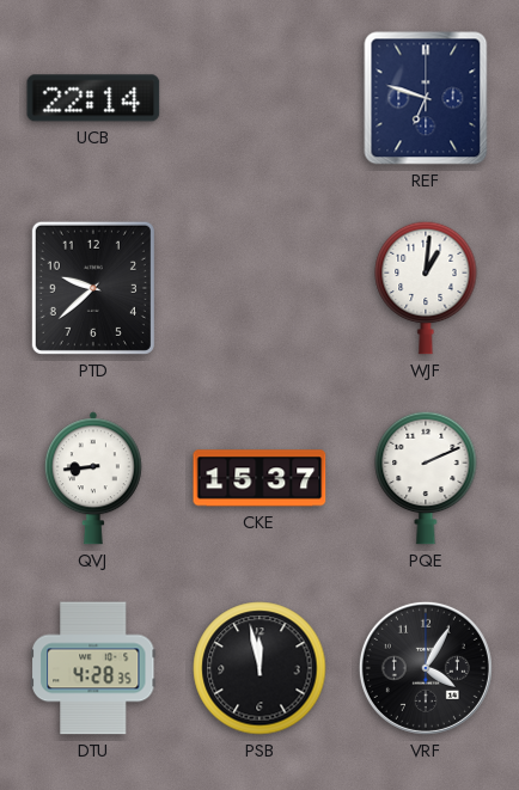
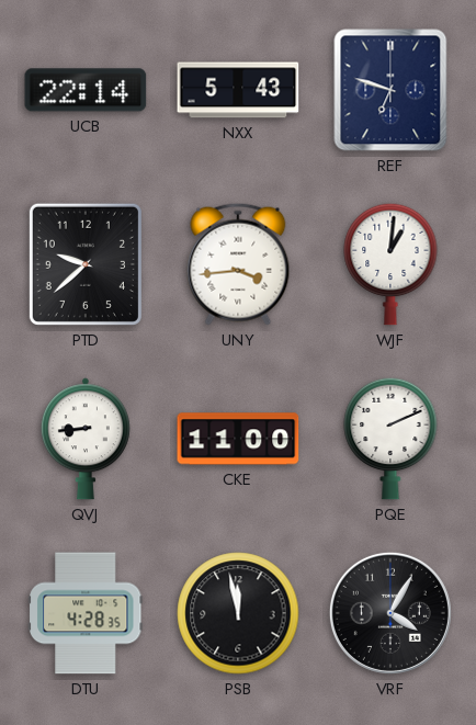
NXX: none -> 5:43
UNY: none -> 3:44
CKE: 15:37 -> 11:00
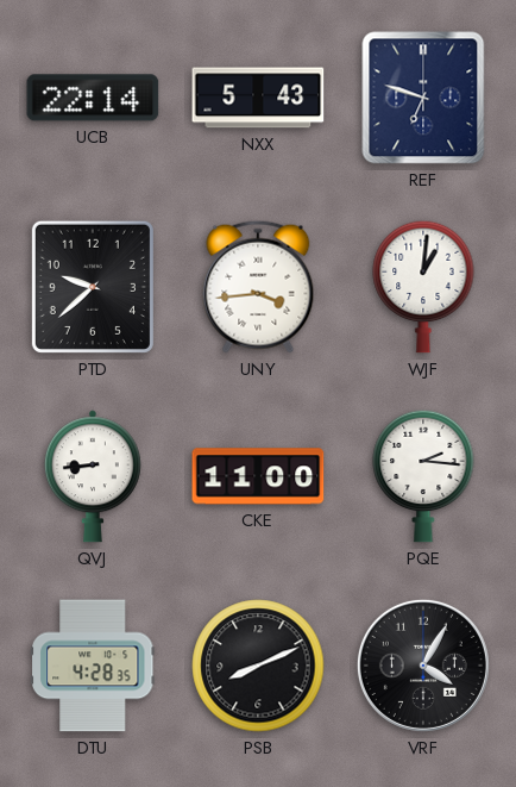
PQE: 2:11 -> 2:16
PSB: 11:58 -> 8:11
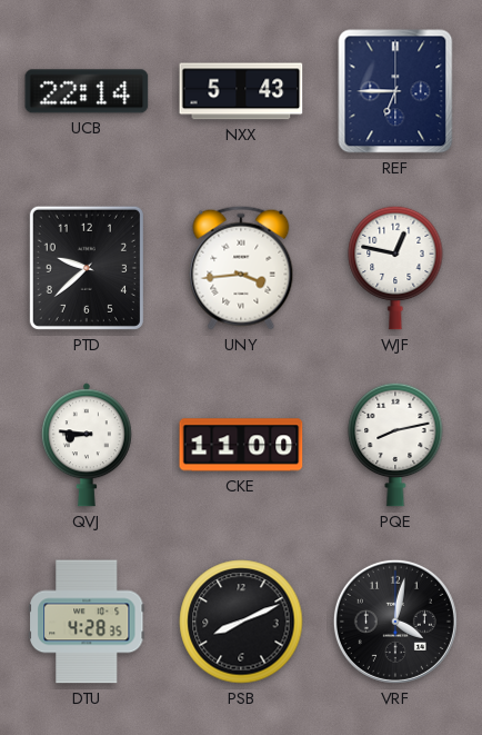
REF: 6:48 -> 6:45
WJF: 1:01 -> 12:47
QVJ: 8:44 -> 8:46
PQE: 2:16 -> 8:13
VRF: 4:05 -> 4:02
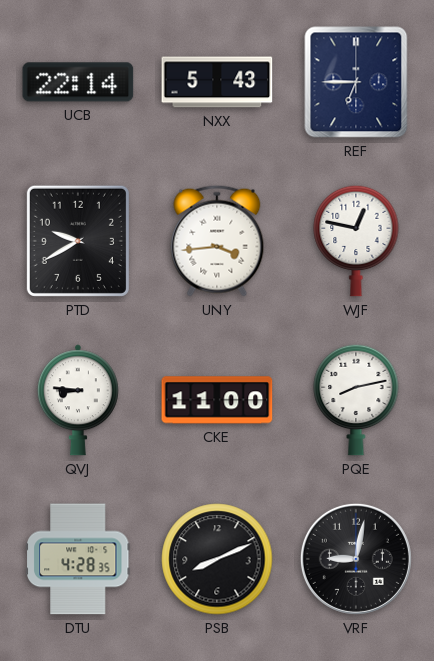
PTD: 9:38 -> 9:40
VRF: 4:02 -> 9:02
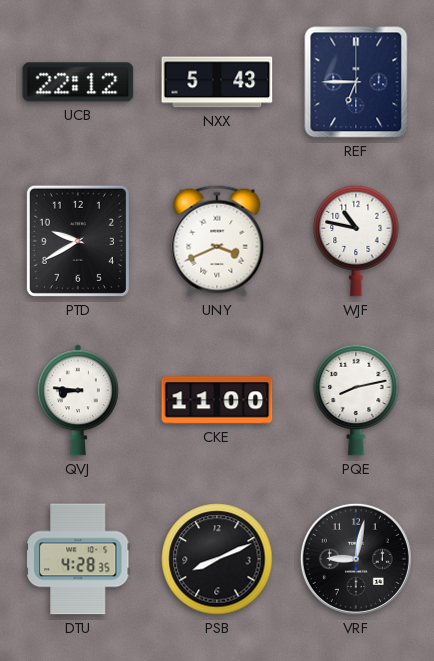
UCB: 22:14 -> 22:12
UNY: 3:44 -> 3:41
WJF: 12:47 -> 10:47
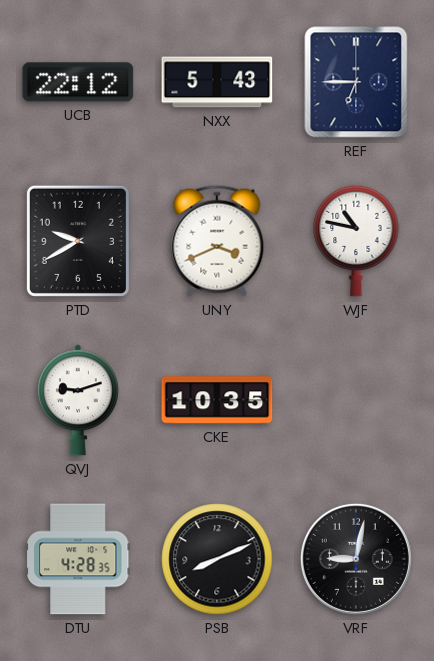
QVJ: 8:46 -> 9:12
CKE: 11:00 -> 10:35
PQE: 8:13 -> none
